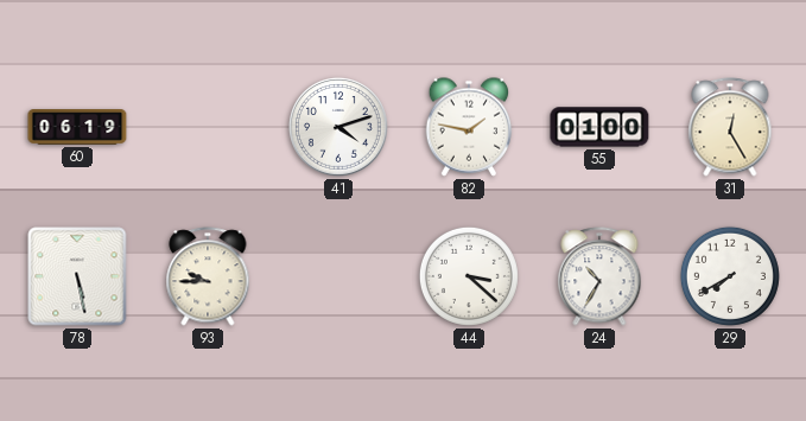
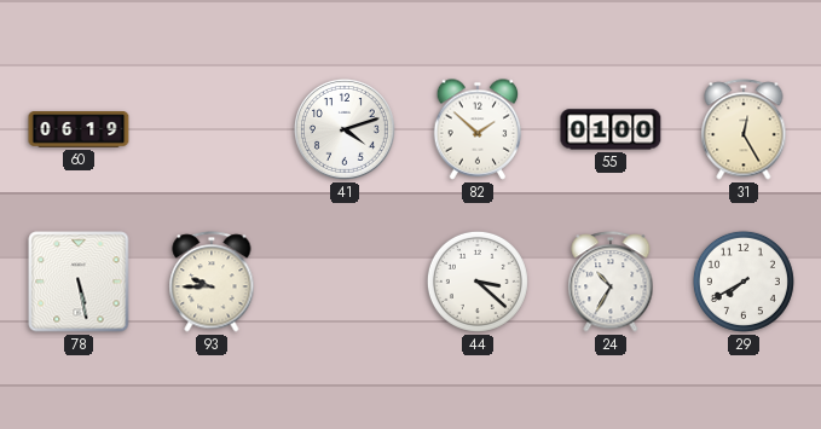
82: 1:47 -> 1:52
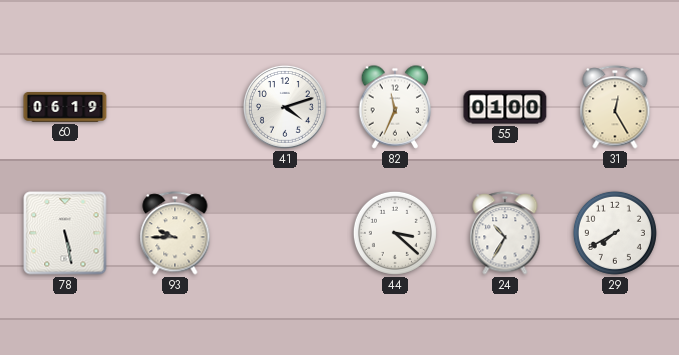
82: 1:52 -> 11:34
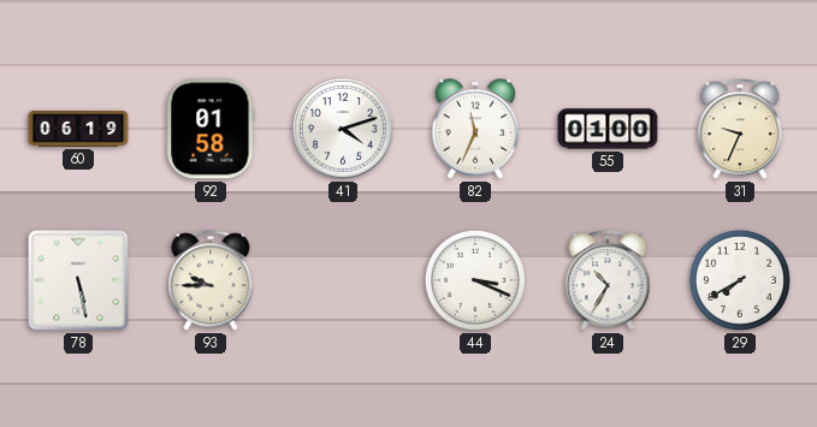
92: none -> 01:58
31: 12:25 -> 9:34
44: 3:22 -> 3:19
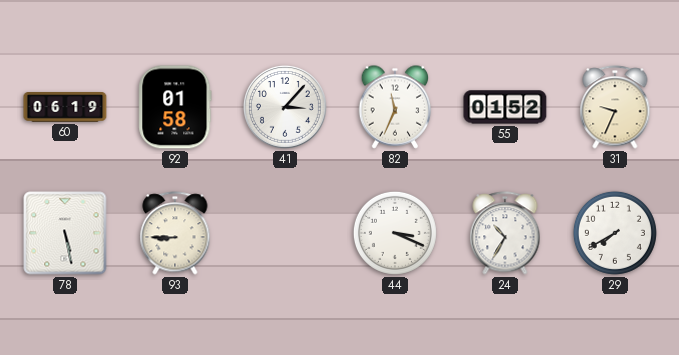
41: 4:12 -> 3:07
55: 01:00 -> 01:52
93: 9:45 -> 8:45
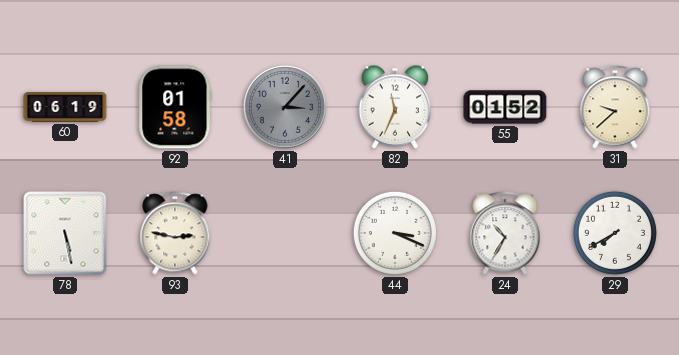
41 dial: white -> grey
31: 9:34 -> 9:38
93: 8:45 -> 2:47
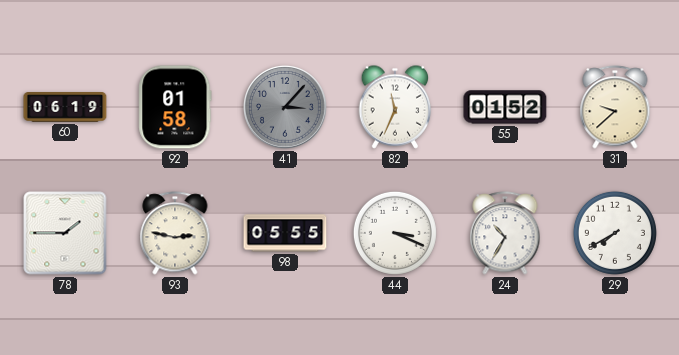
78: 5:28 -> 1:45
98: none -> 05:55
